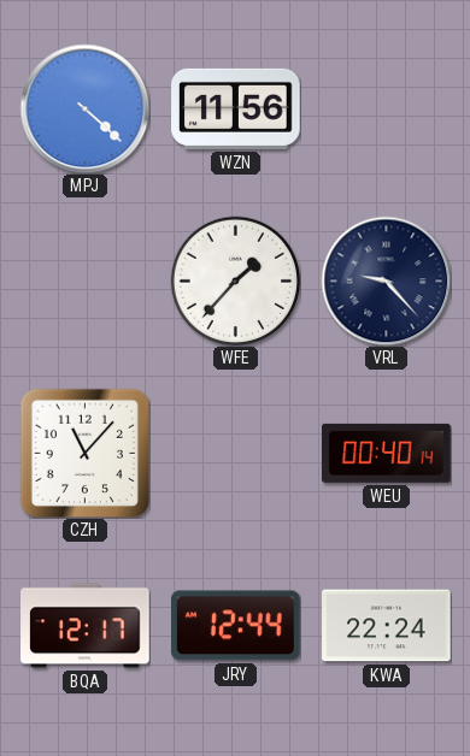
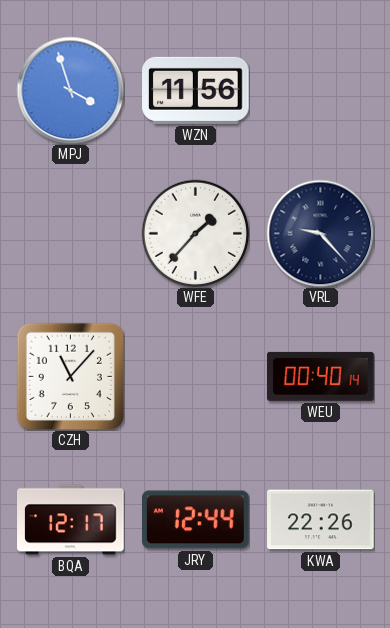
MPJ: 4:22 -> 3:57
KWA: 22:24 -> 22:26
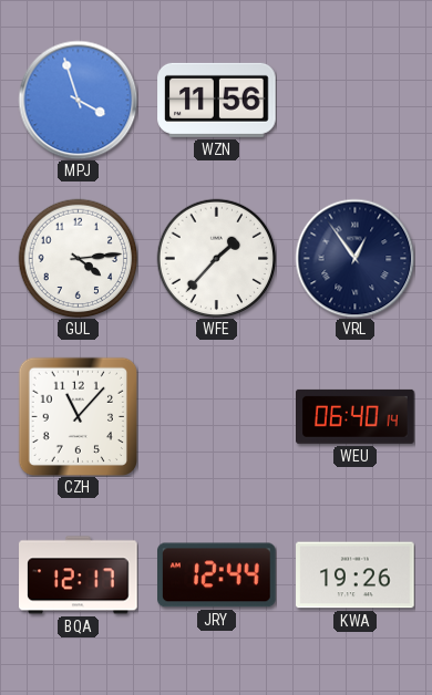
GUL: none -> 4:14
VRL: 9:23 -> 12:54
WEU: 00:40 -> 06:40
KWA: 22:26 -> 19:26
